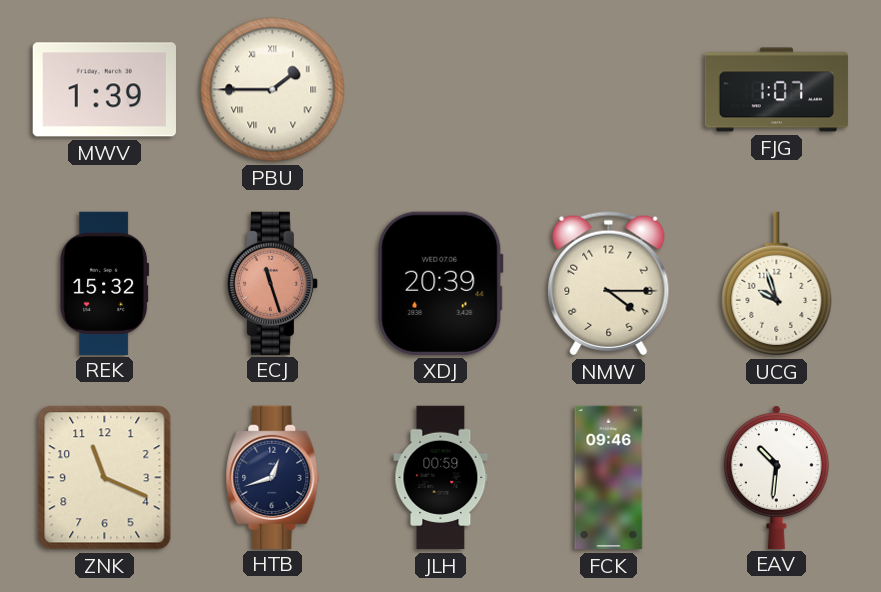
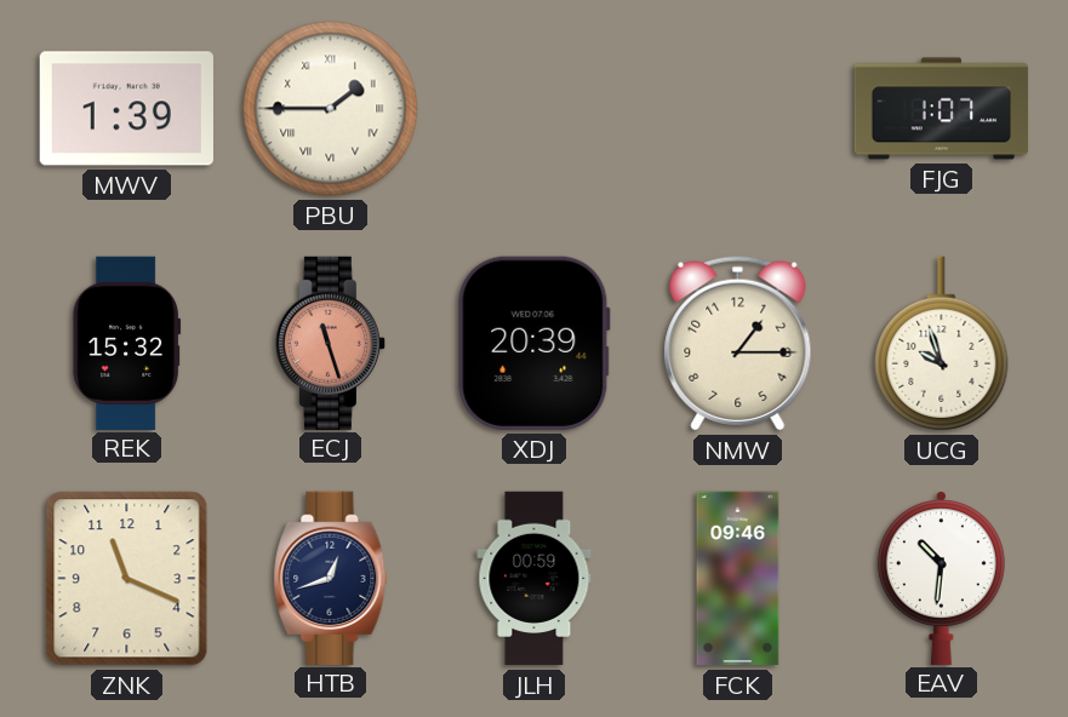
NMW: 4:15 -> 1:15
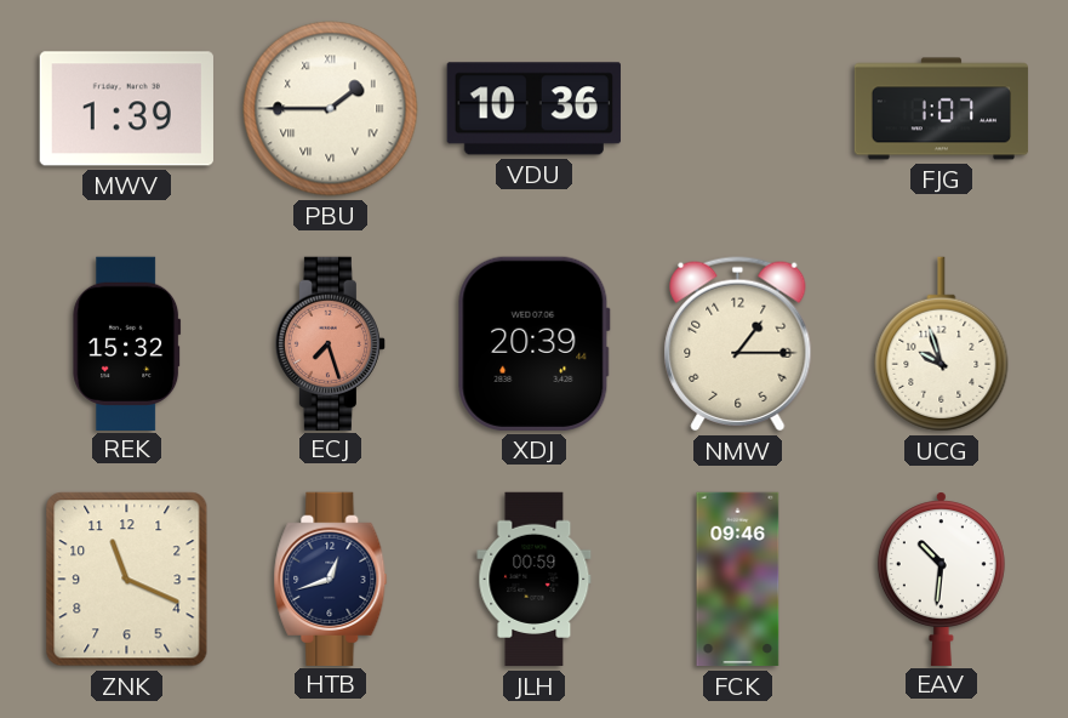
VDU: none -> 10:36
ECJ: 11:27 -> 7:27
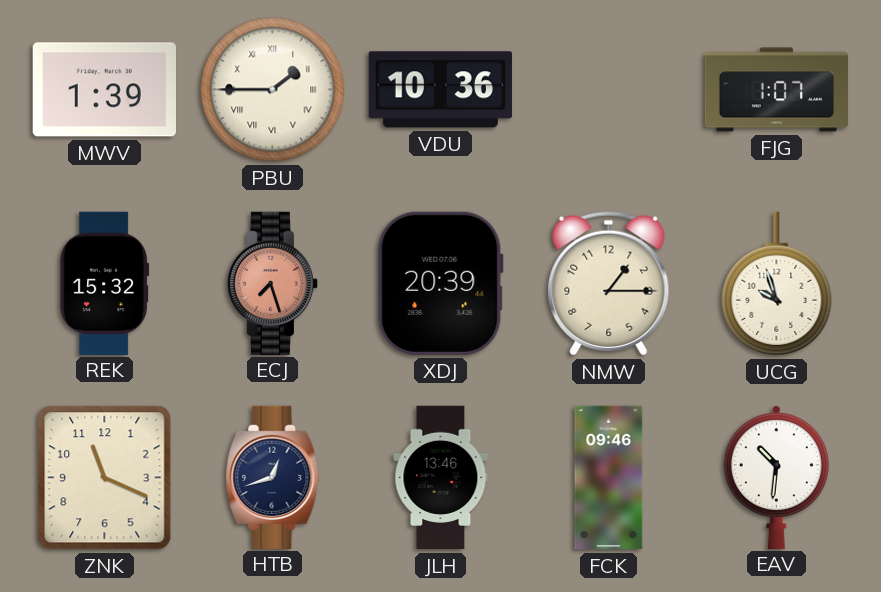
JLH: 00:59 -> 13:46
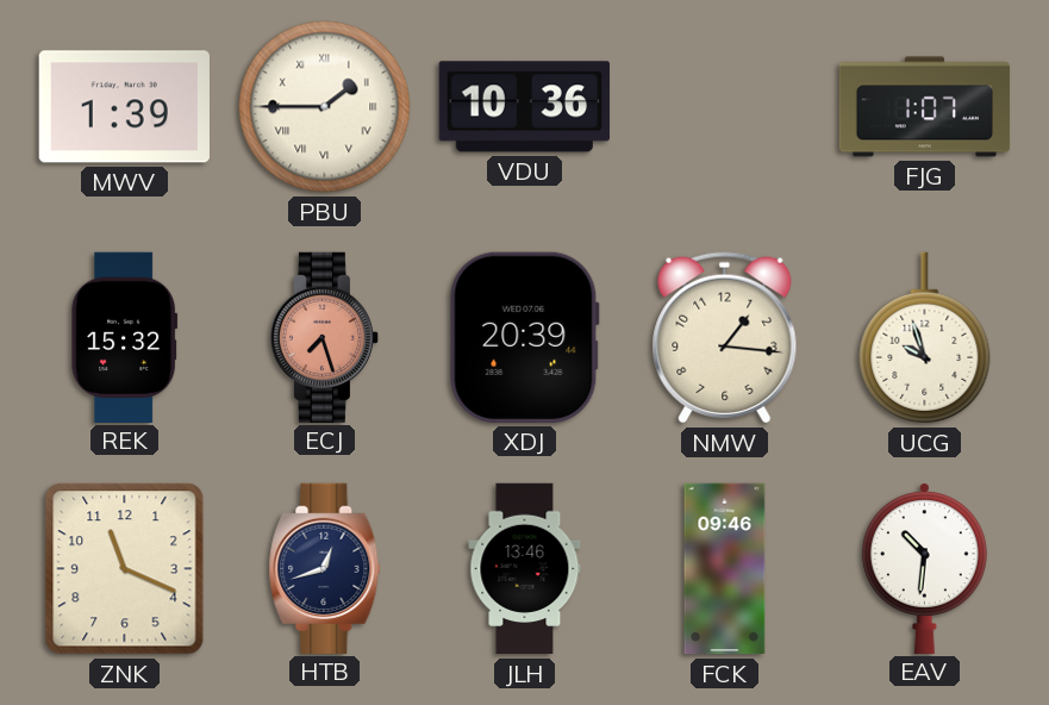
NMW: 1:15 -> 1:16
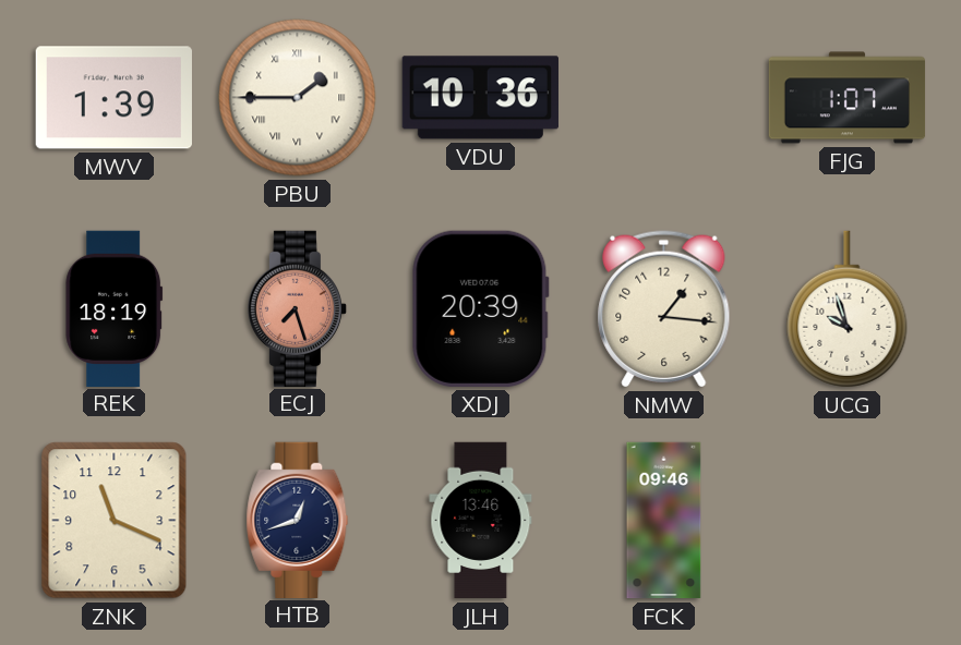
REK: 15:32 -> 18:19
EAV: 10:31 -> none
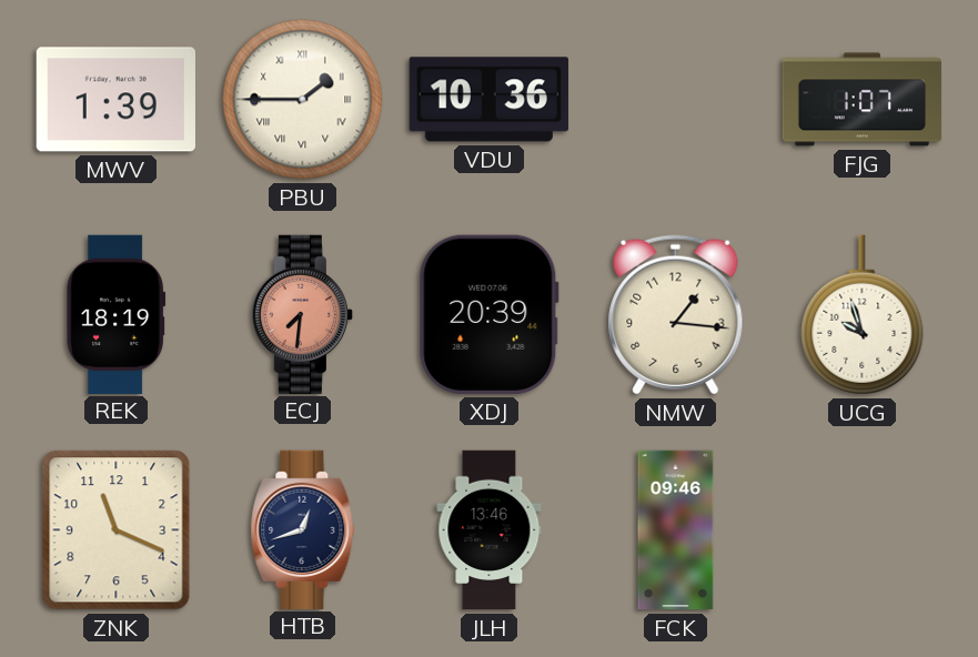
ECJ: 7:27 -> 7:31
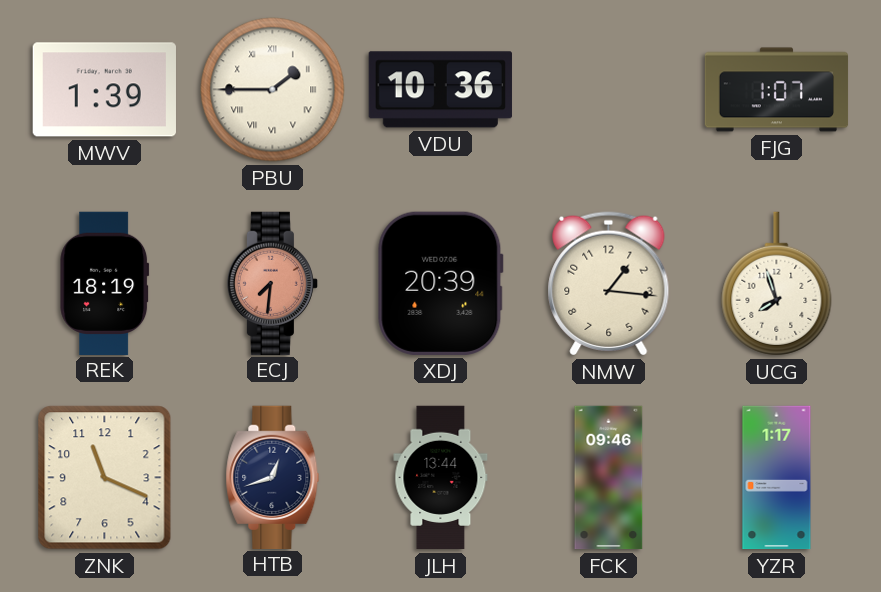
UCG: 9:57 -> 7:57
JLH: 13:46 -> 13:44
YZR: none -> 1:17
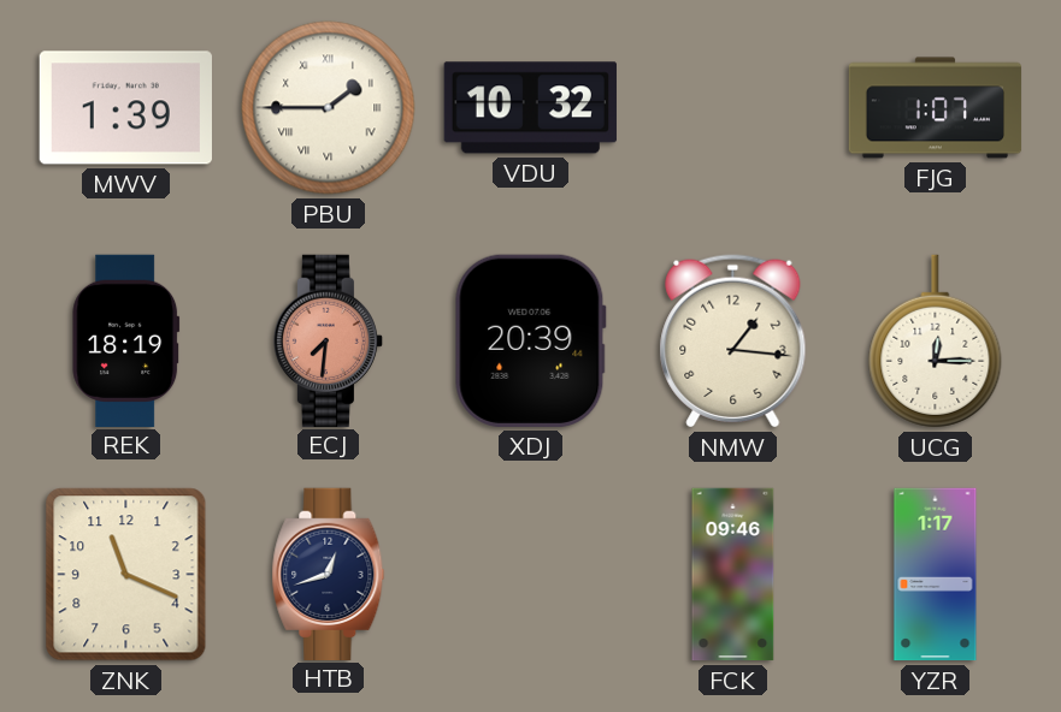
VDU: 10:36 -> 10:32
UCG: 7:57 -> 12:15
JLH: 13:44 -> none
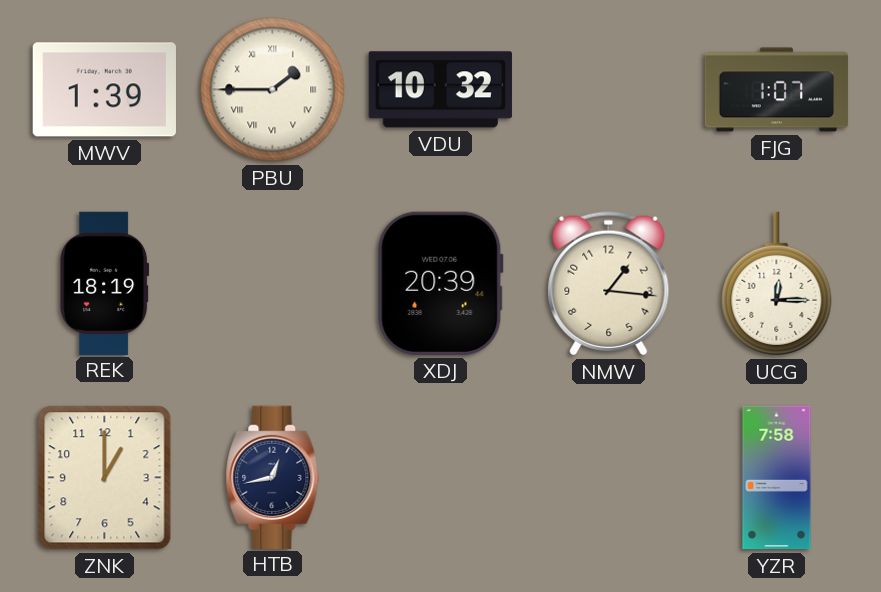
ECJ: 7:31 -> none
ZNK: 11:19 -> 1:00
HTB: 12:42 -> 12:43
FCK: 09:46 -> none
YZR: 1:17 -> 7:58
